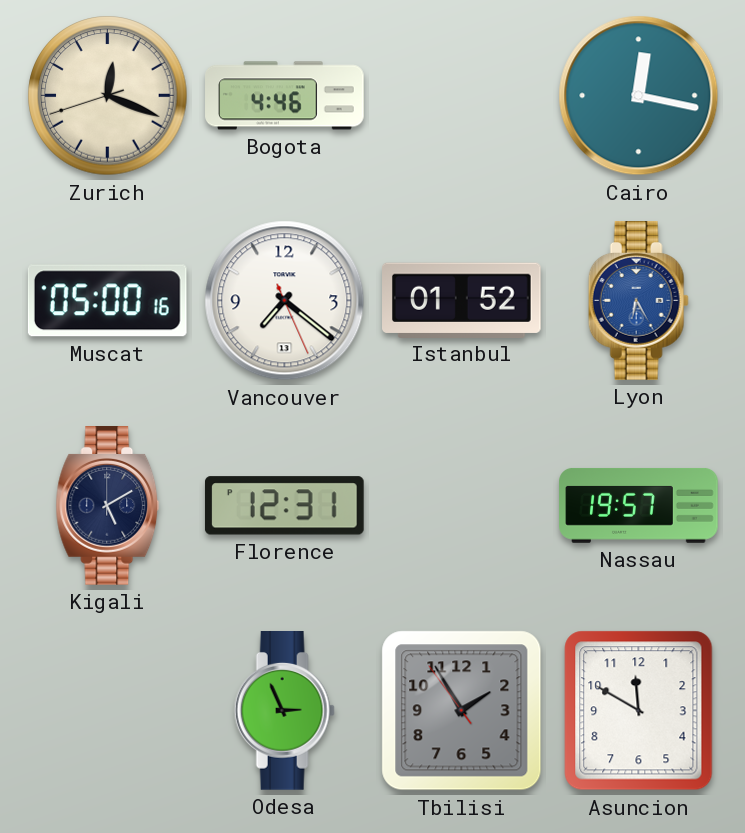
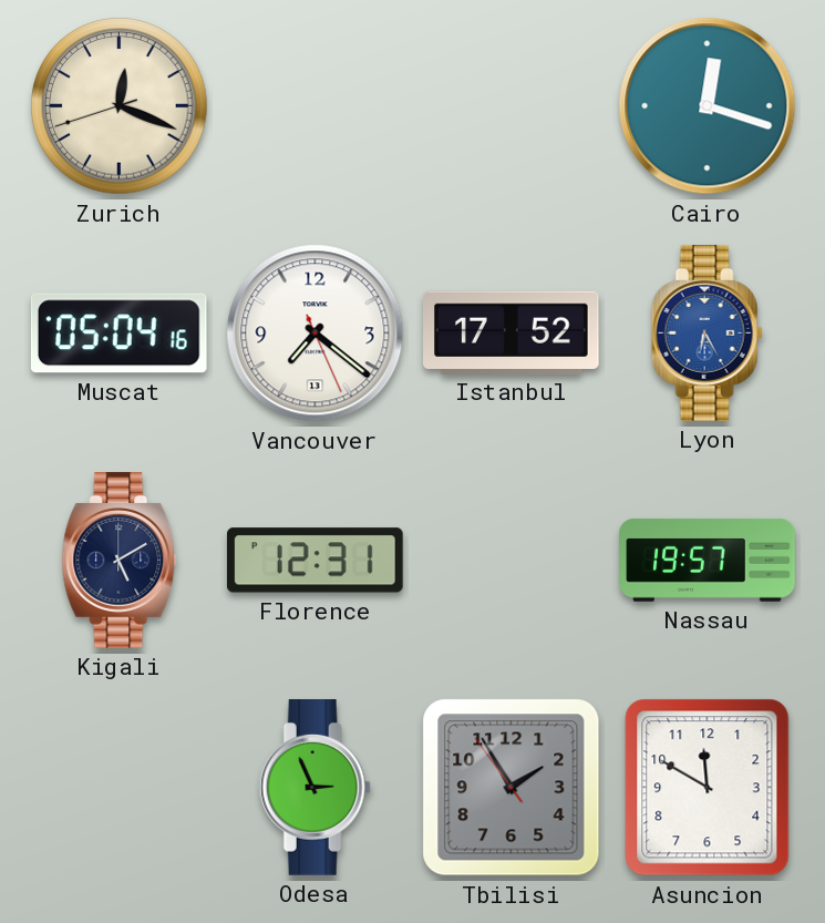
Bogota: 4:46 -> none
Cairo: 12:17 -> 12:18
Muscat: 05:00 -> 05:04
Istanbul: 01:52 -> 17:52
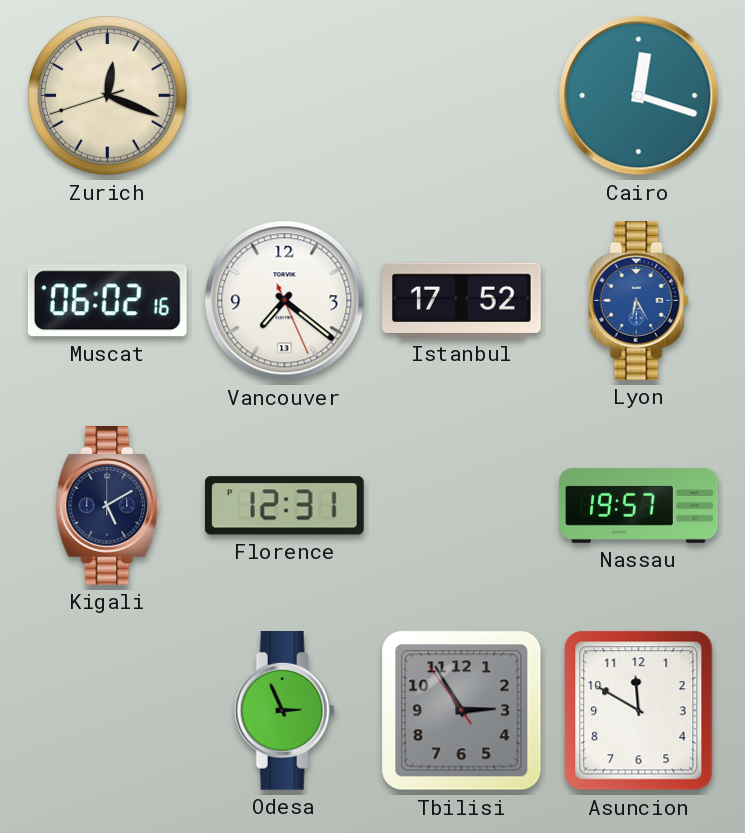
Muscat: 05:04 -> 06:02
Tbilisi: 1:54 -> 2:54
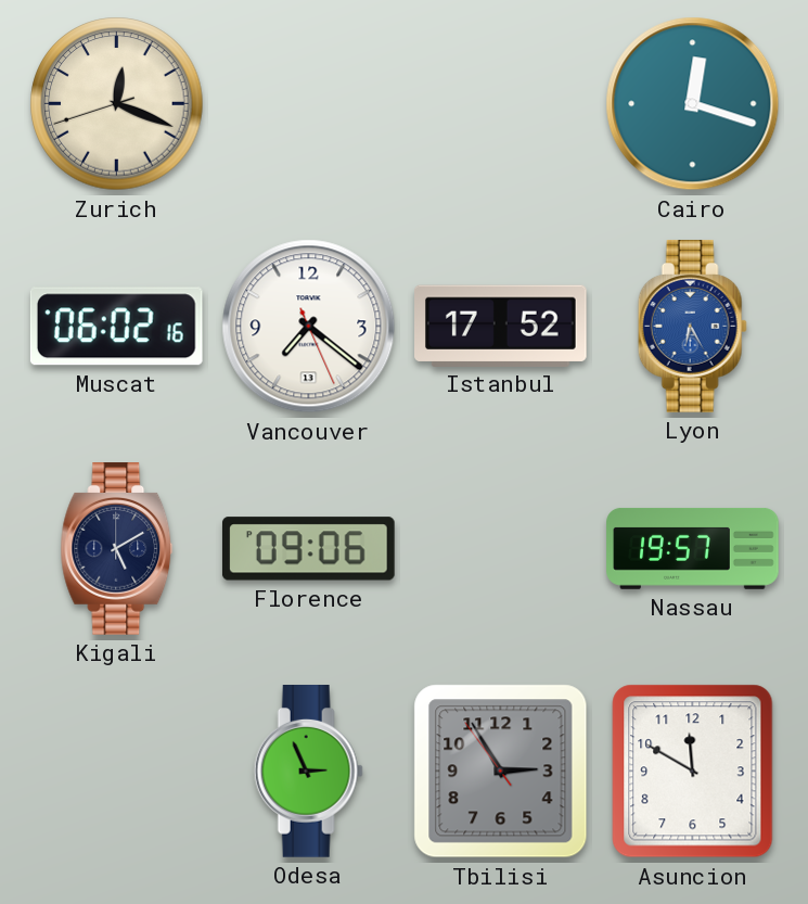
Florence: 12:31 -> 09:06
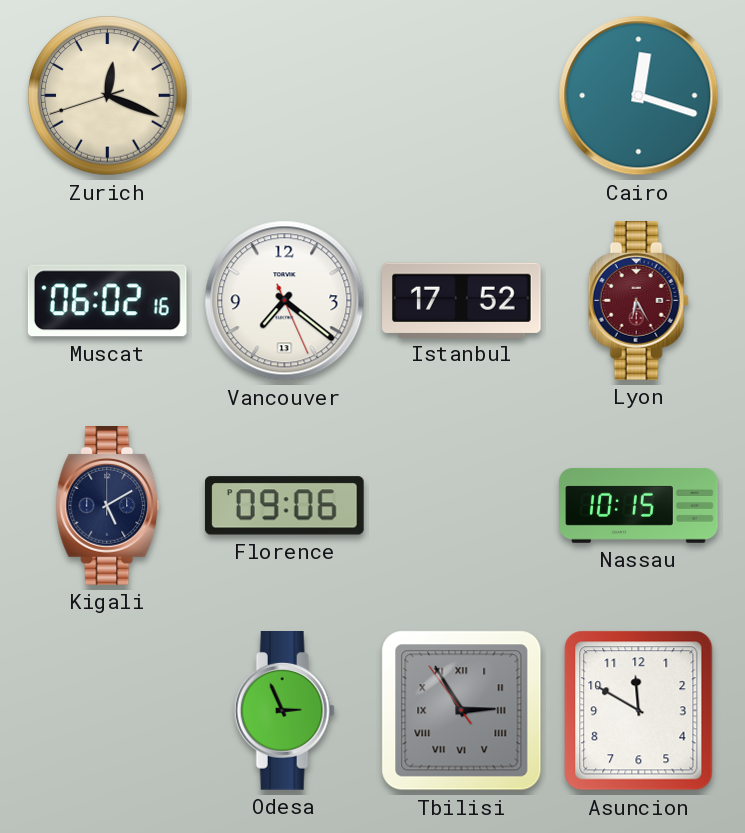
Lyon dial: blue -> burgundy
Nassau: 19:57 -> 10:15
Tbilisi numerals: Arabic -> Roman
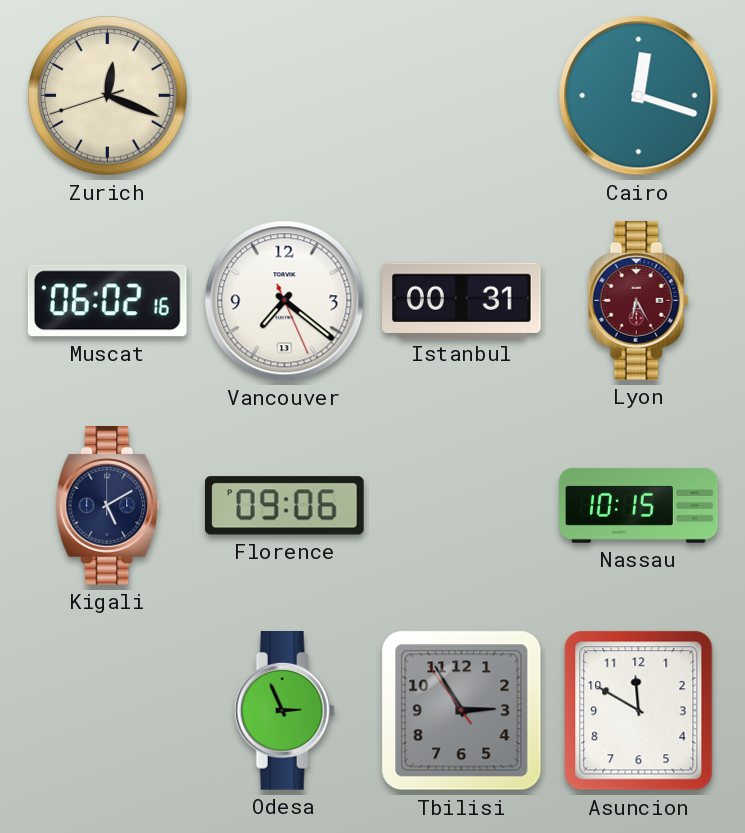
Istanbul: 17:52 -> 00:31
Tbilisi numerals: Roman -> Arabic
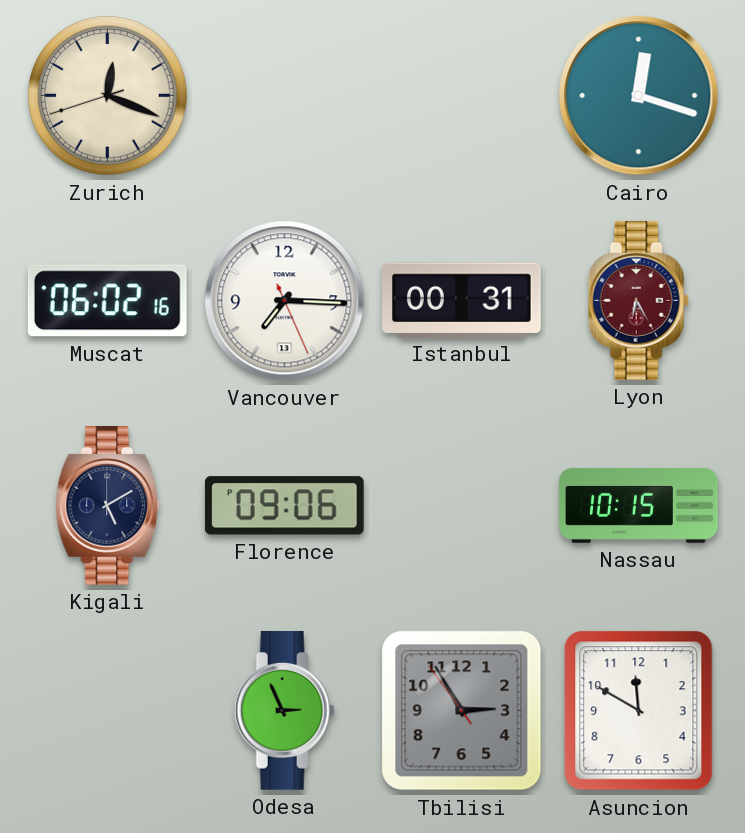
Vancouver: 7:21 -> 7:15
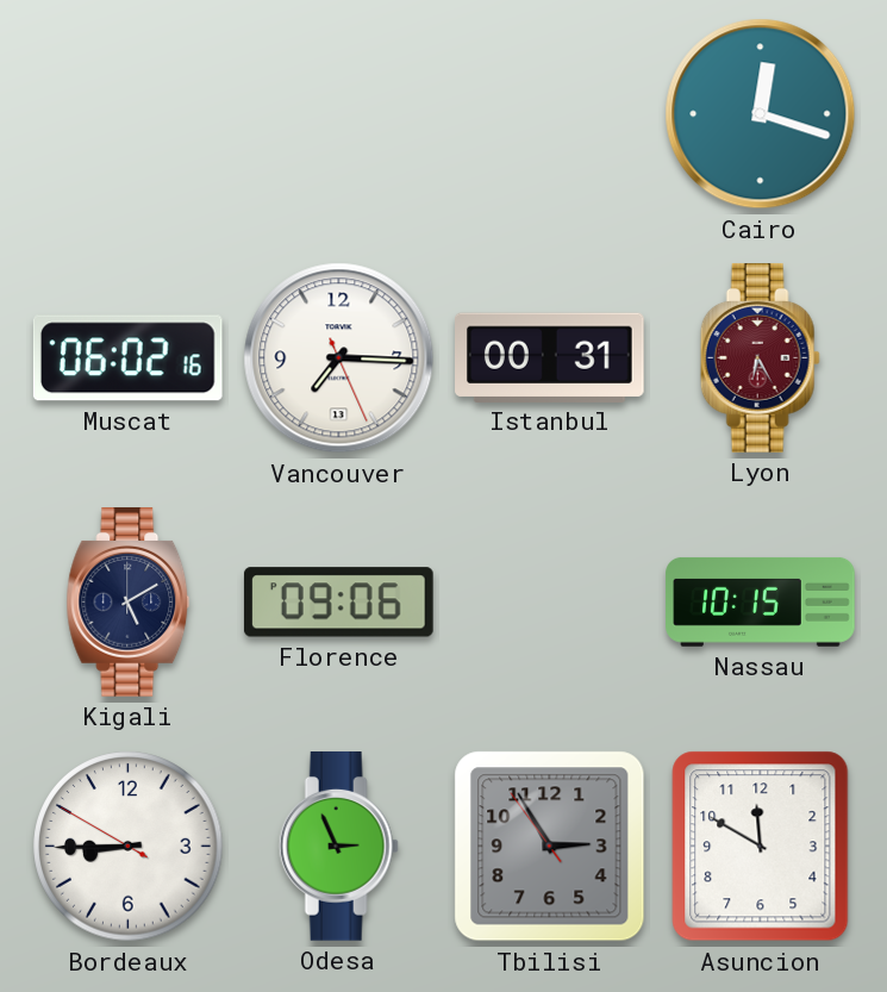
Zurich: 12:18 -> none
Bordeaux: none -> 8:44
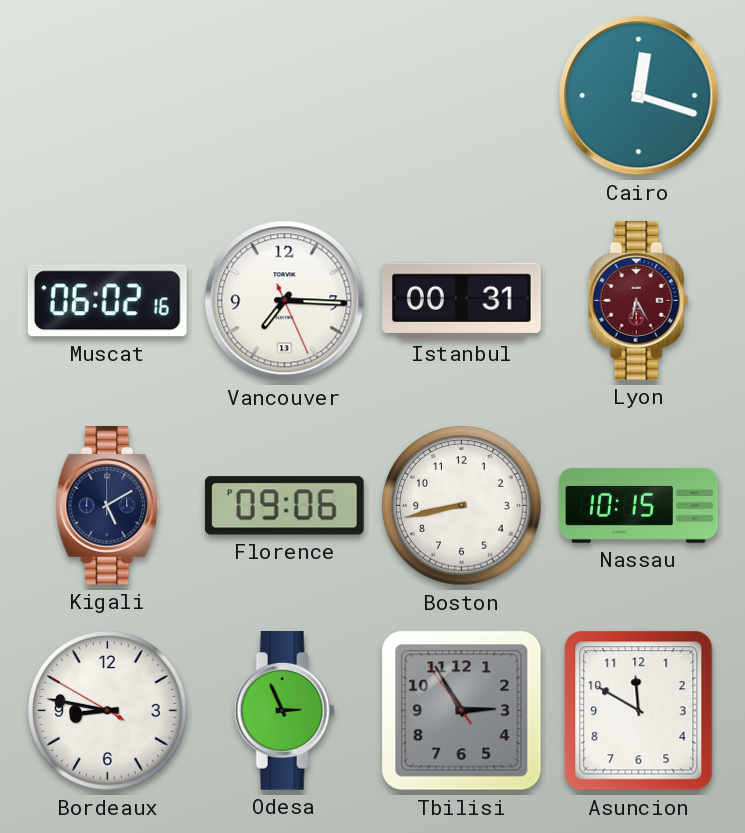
Boston: none -> 8:43
Bordeaux: 8:44 -> 8:46
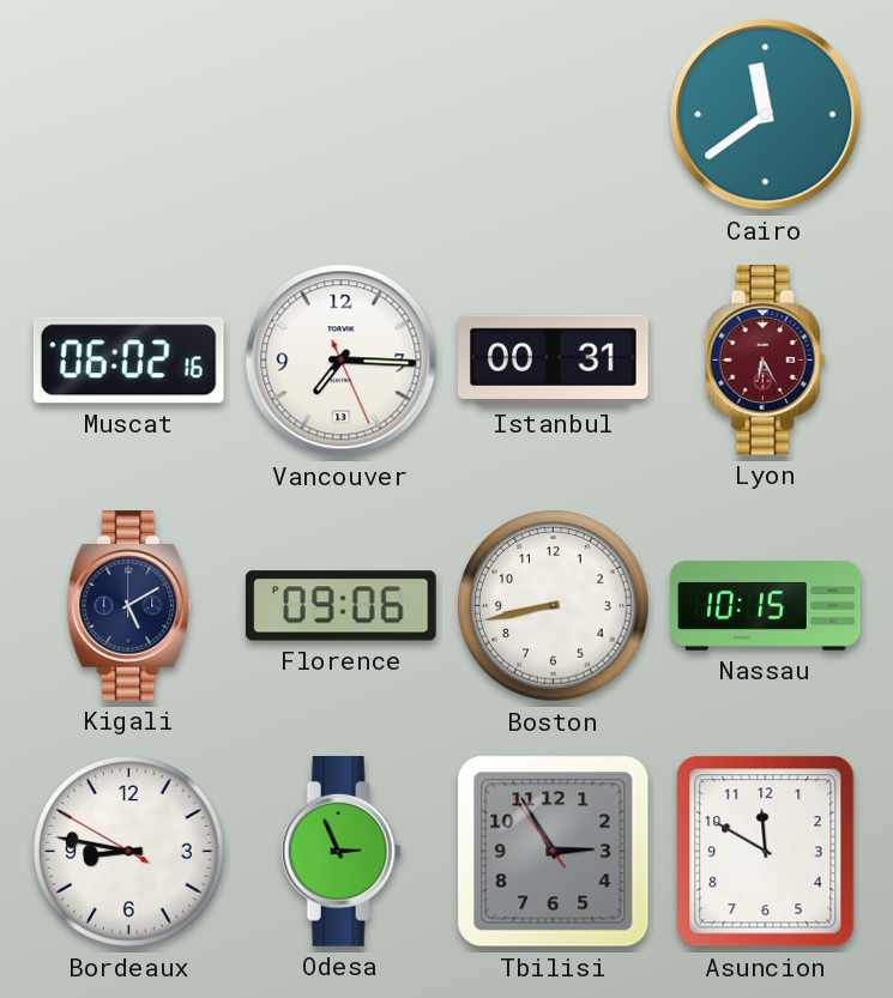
Cairo: 12:18 -> 11:39
